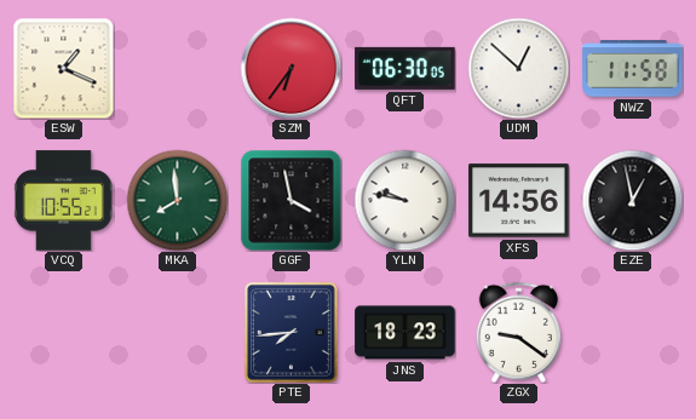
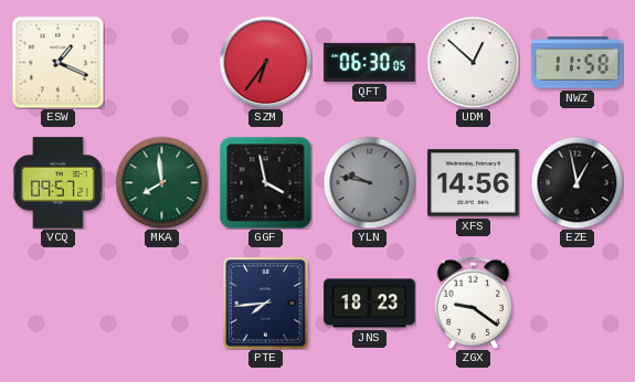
VCQ: 10:55 -> 09:57
YLN dial: white -> grey
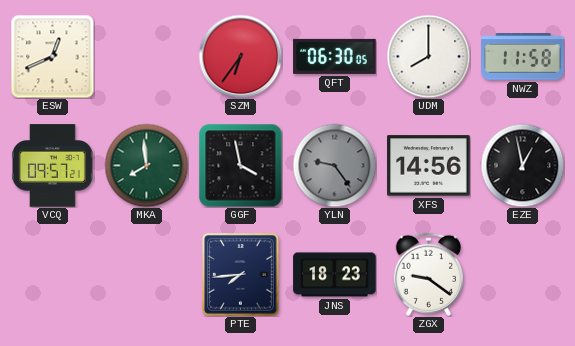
ESW: 1:19 -> 12:41
UDM: 12:52 -> 8:00
YLN: 9:47 -> 9:24
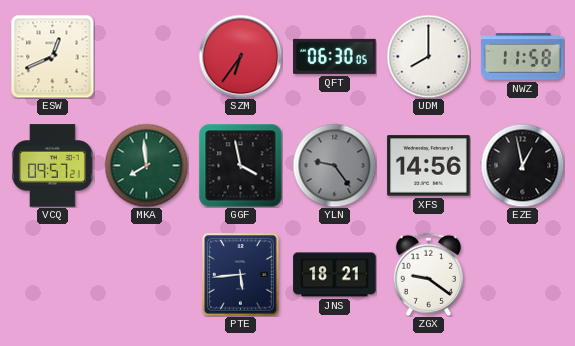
PTE: 7:44 -> 5:44
JNS: 18:23 -> 18:21
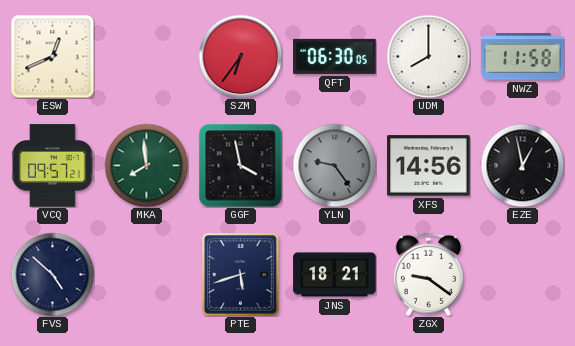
FVS: none -> 4:52
PTE: 5:44 -> 5:42
